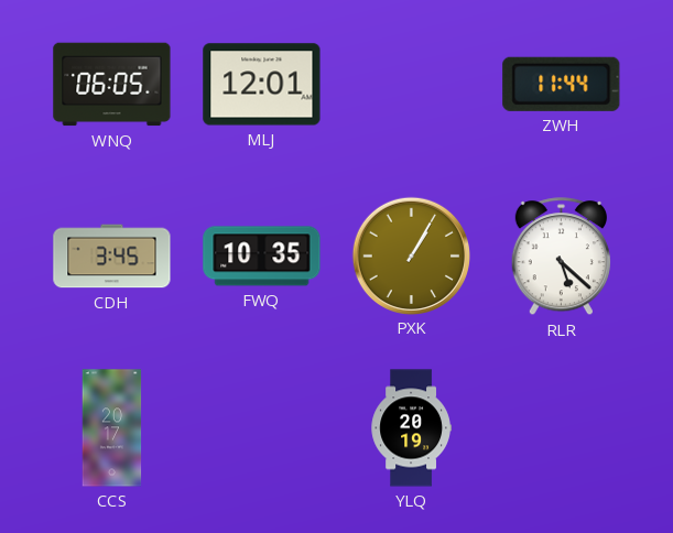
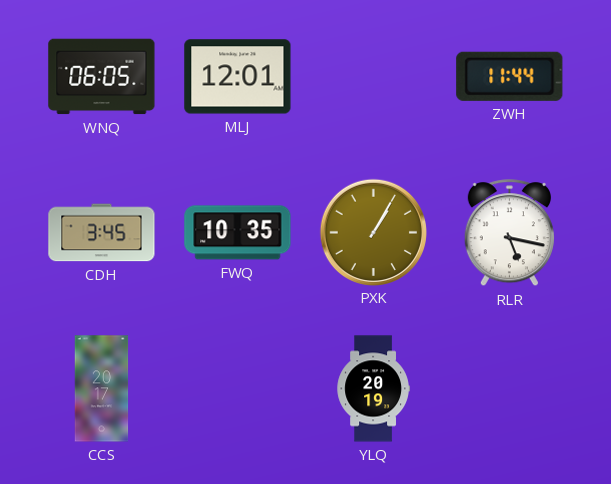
RLR: 5:22 -> 5:17
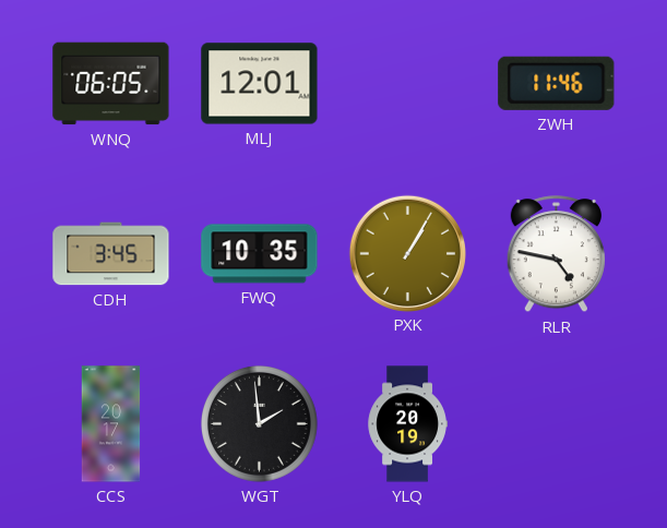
ZWH: 11:44 -> 11:46
RLR: 5:17 -> 4:47
WGT: none -> 1:59
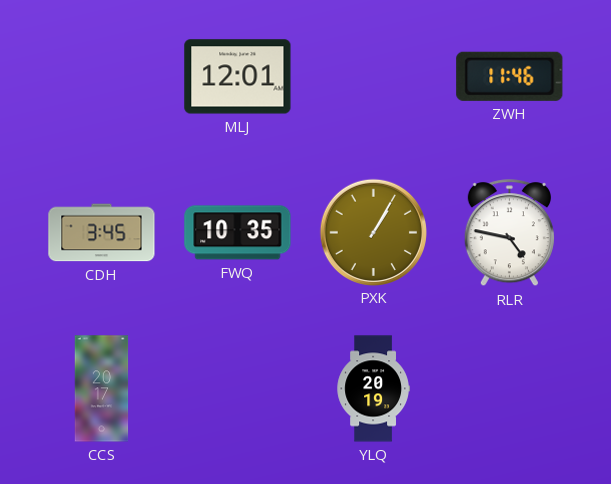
WNQ: 06:05 -> none
WGT: 1:59 -> none
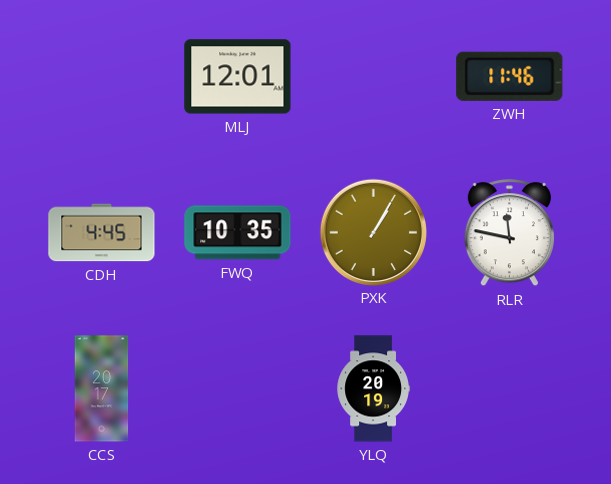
CDH: 3:45 -> 4:45
RLR: 4:47 -> 11:47
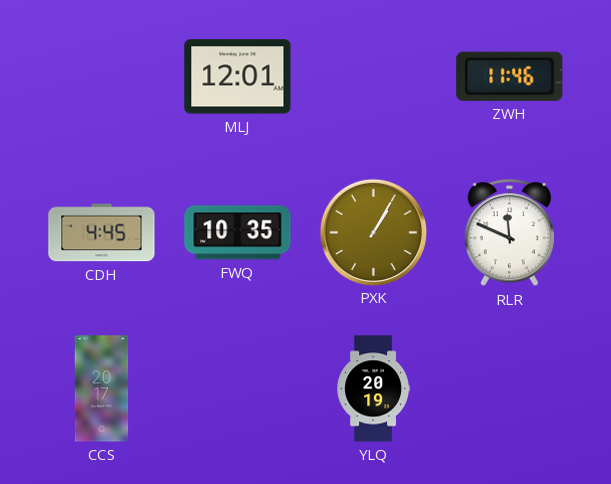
RLR: 11:47 -> 11:49
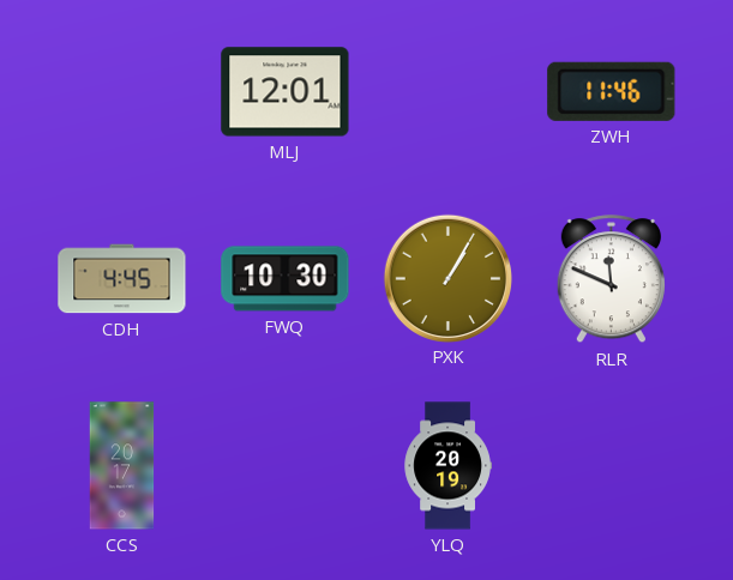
FWQ: 10:35 -> 10:30
